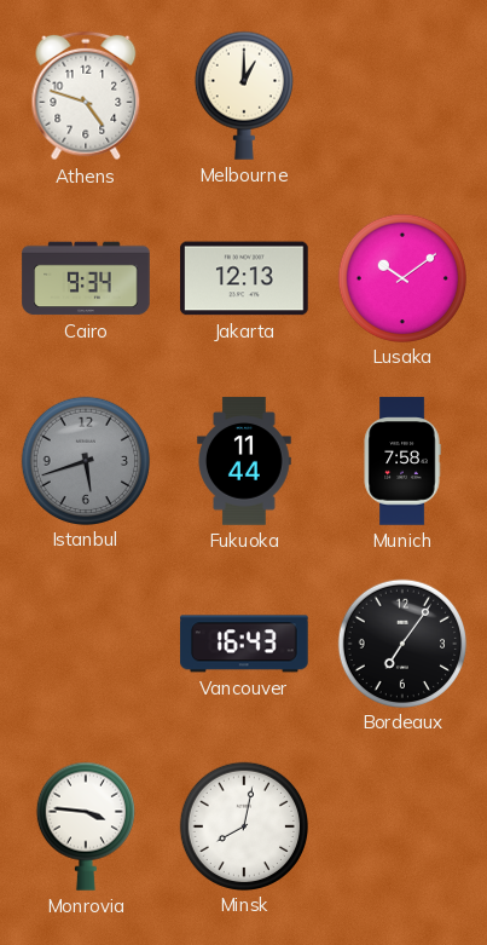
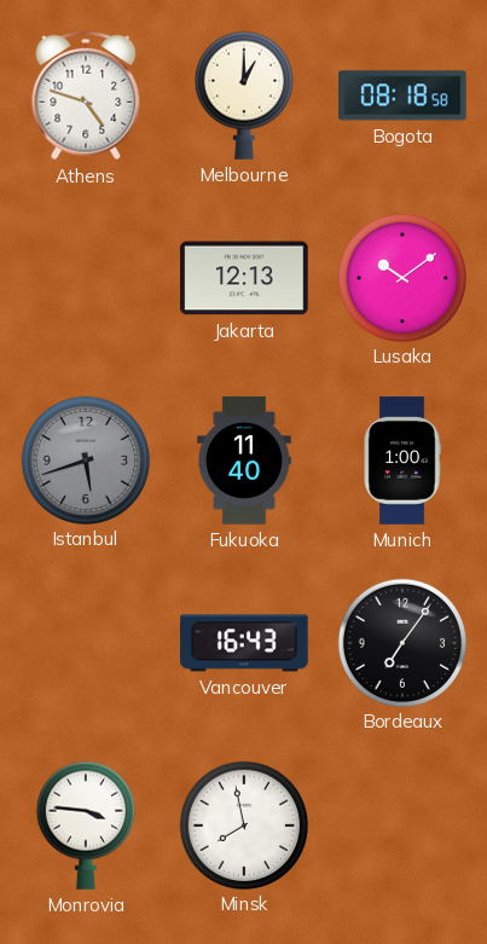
Bogota: none -> 08:18
Cairo: 9:34 -> none
Fukuoka: 11:44 -> 11:40
Munich: 7:58 -> 1:00
Minsk: 8:02 -> 7:58
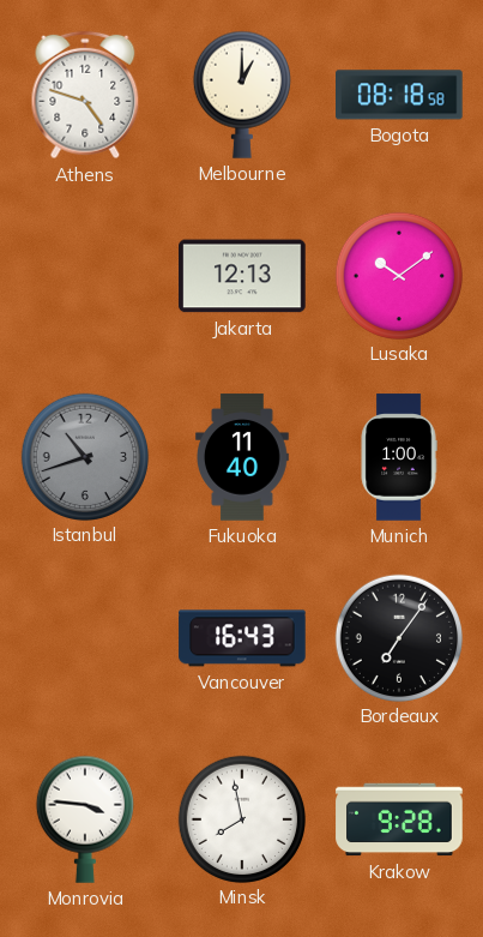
Istanbul: 5:42 -> 10:42
Krakow: none -> 9:28
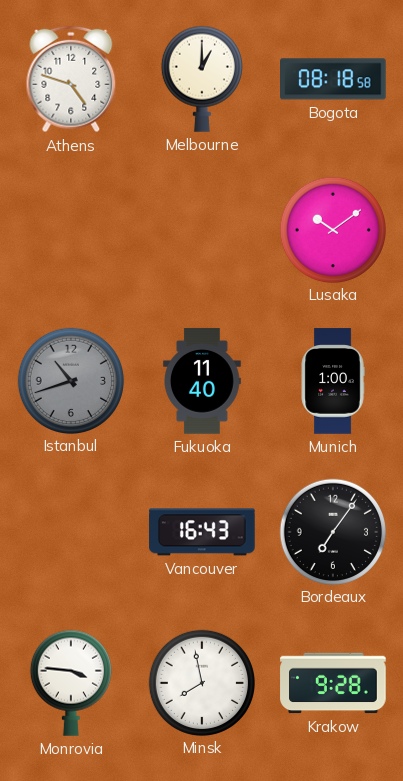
Jakarta: 12:13 -> none
